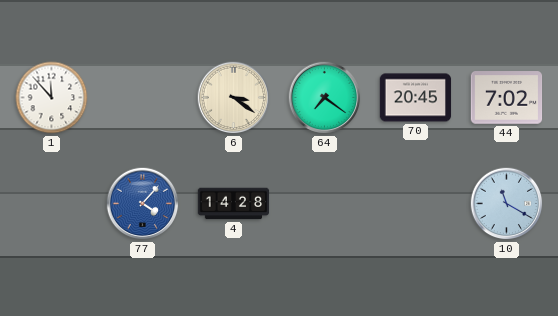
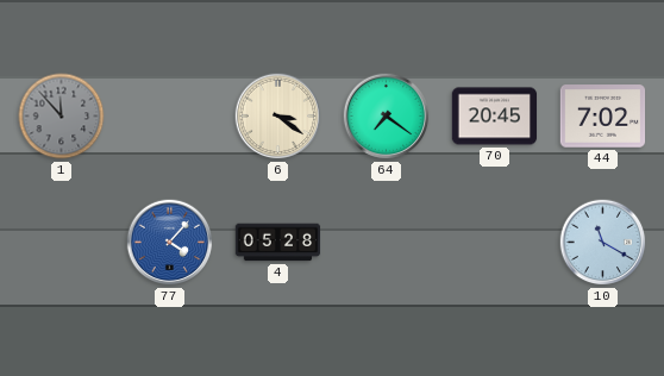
1 dial: white -> grey
4: 14:28 -> 05:28
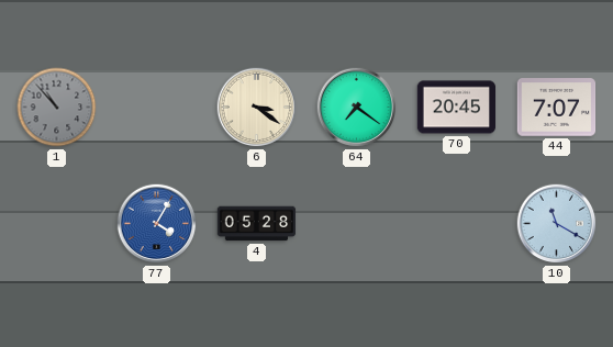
1: 11:53 -> 10:53
44: 7:02 -> 7:07
77: 4:07 -> 4:05
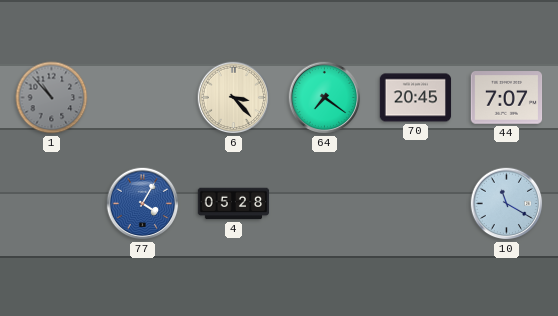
6: 3:21 -> 3:23
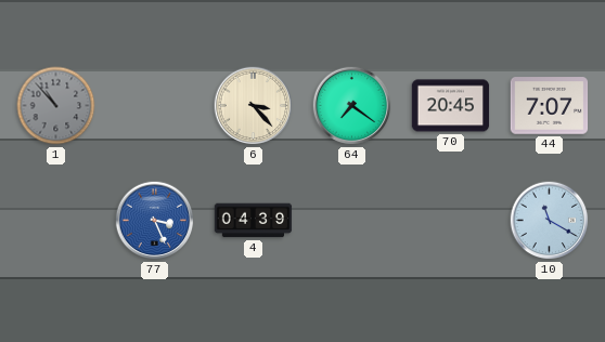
77: 4:05 -> 3:26
4: 05:28 -> 04:39
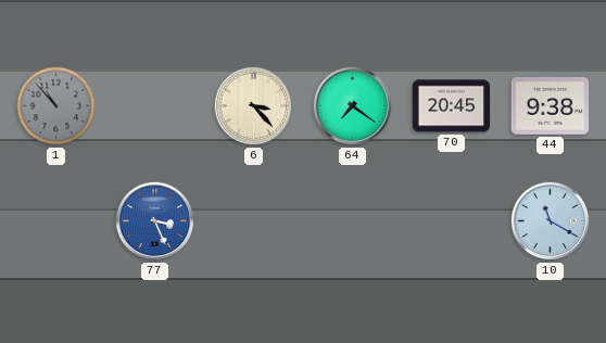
44: 7:07 -> 9:38
4: 04:39 -> none
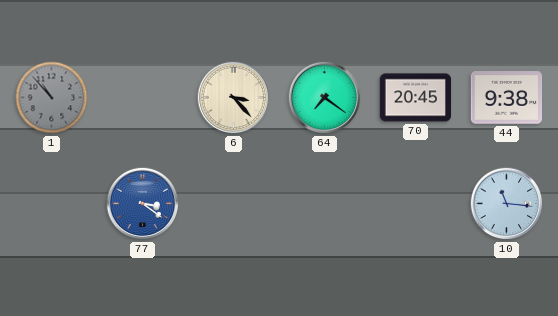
77: 3:26 -> 3:21
10: 11:20 -> 11:16
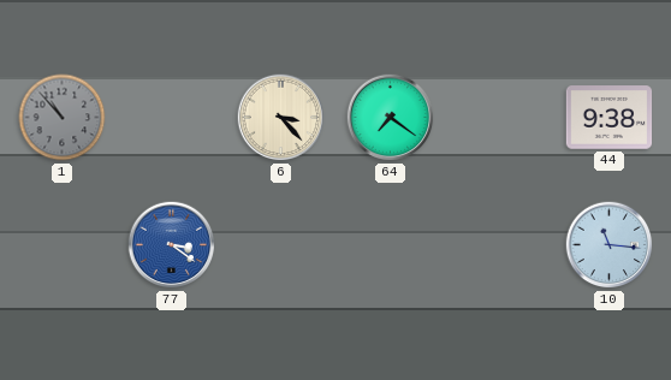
70: 20:45 -> none
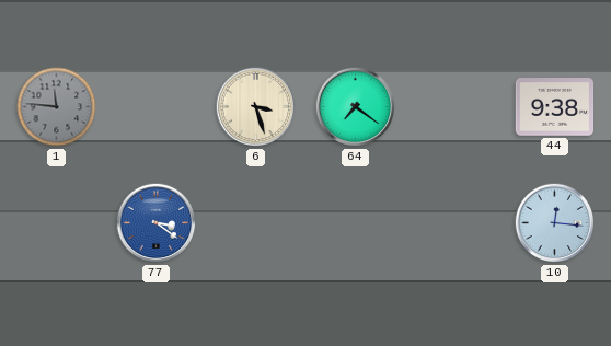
1: 10:53 -> 11:46
6: 3:23 -> 3:27
10: 11:16 -> 12:16
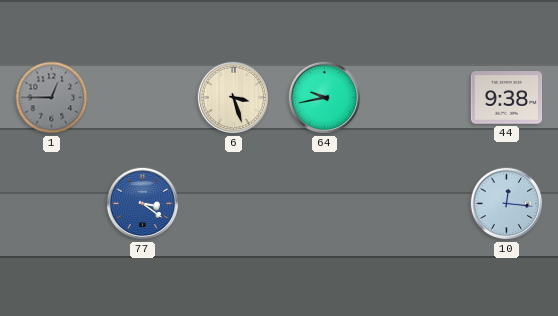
1: 11:46 -> 12:45
64: 7:21 -> 9:43
